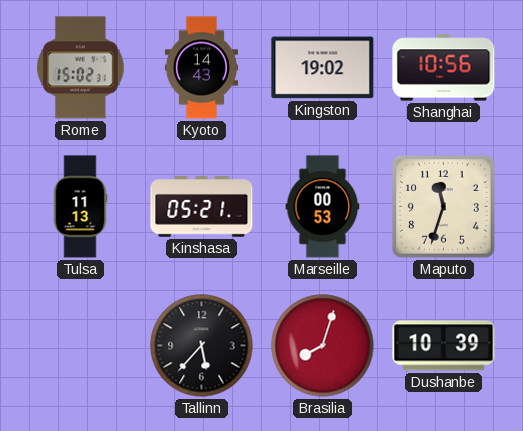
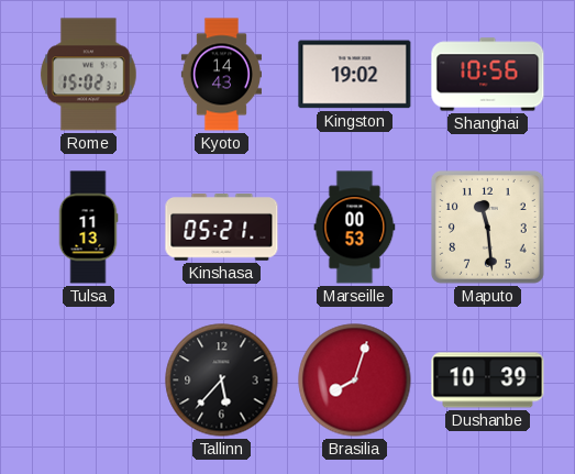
Maputo: 11:33 -> 11:29
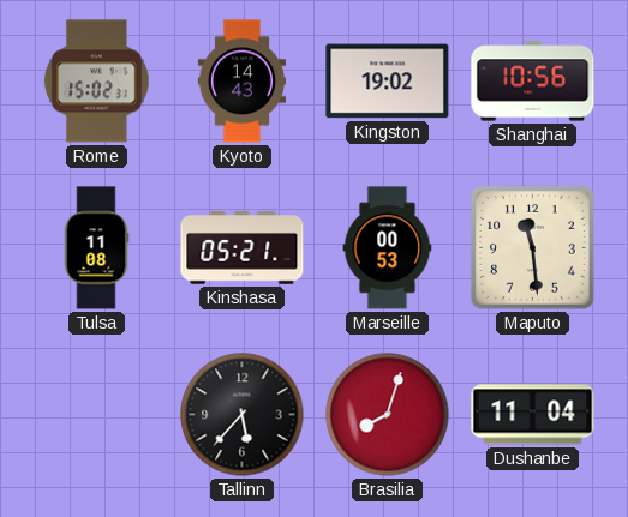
Tulsa: 11:13 -> 11:08
Dushanbe: 10:39 -> 11:04
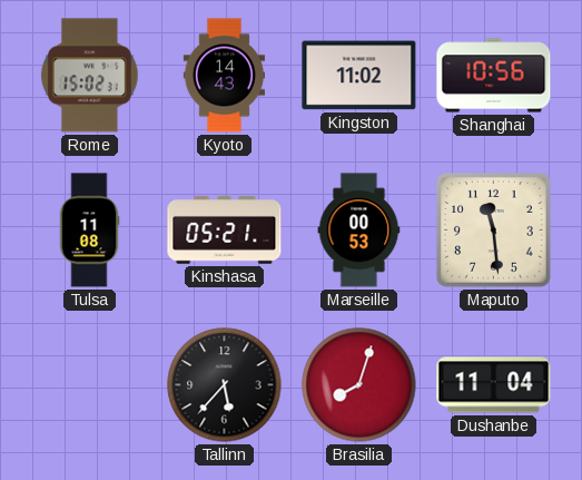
Kingston: 19:02 -> 11:02
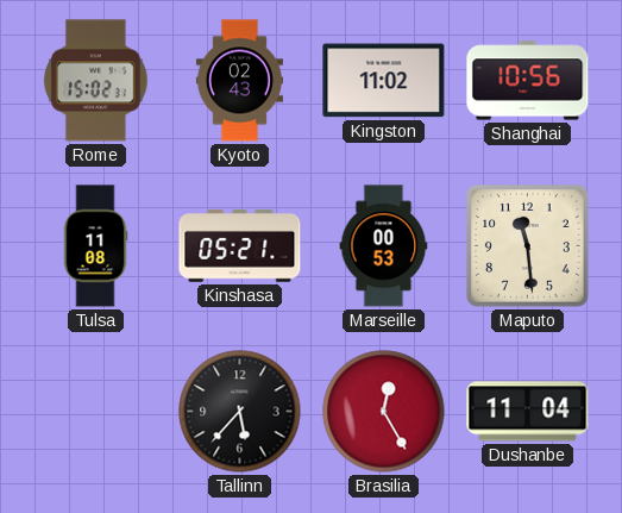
Kyoto: 14:43 -> 02:43
Brasilia: 8:03 -> 12:25
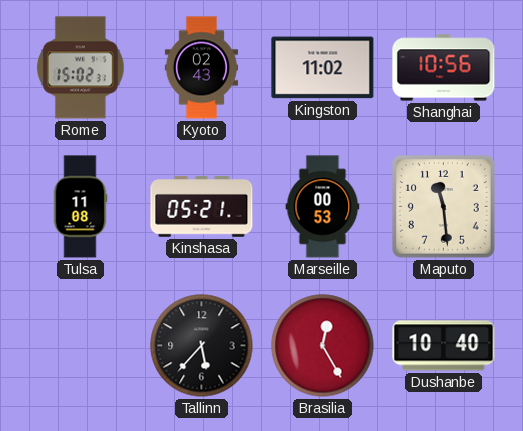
Dushanbe: 11:04 -> 10:40
